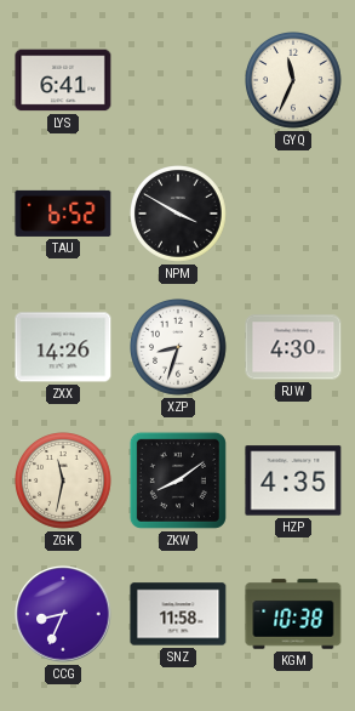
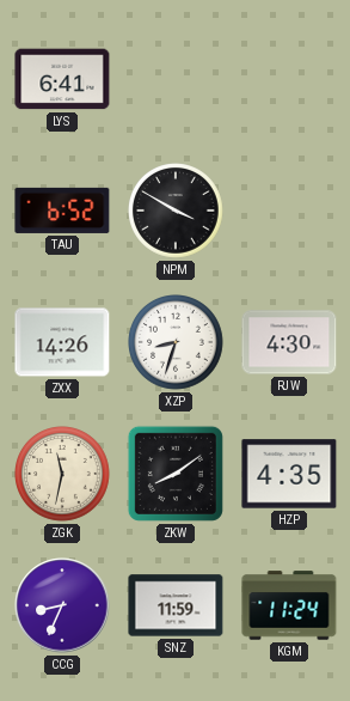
GYQ: 11:34 -> none
SNZ: 11:58 -> 11:59
KGM: 10:38 -> 11:24
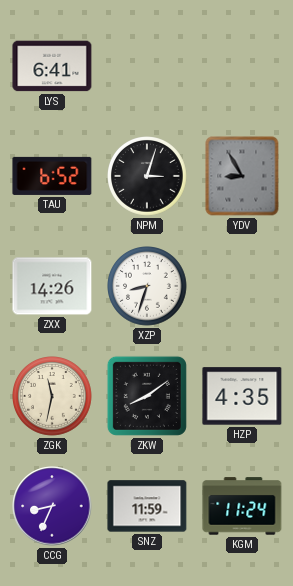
NPM: 3:50 -> 3:03
YDV: none -> 8:55
RJW: 4:30 -> none
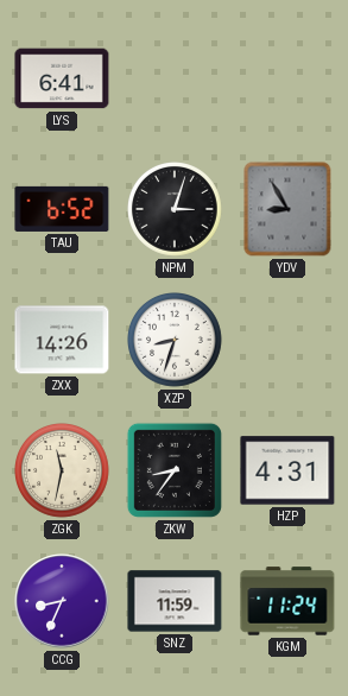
ZKW: 8:09 -> 8:36
HZP: 4:35 -> 4:31
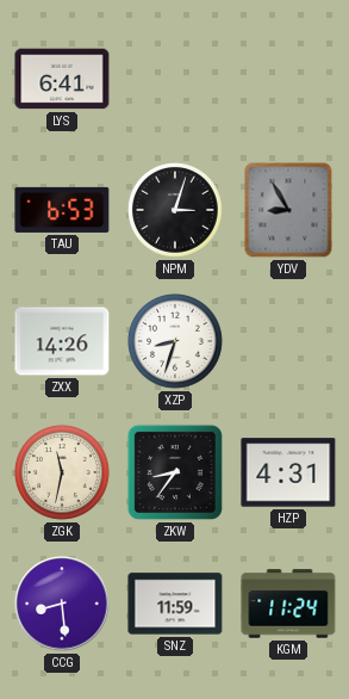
TAU: 6:52 -> 6:53
CCG: 8:34 -> 8:29
